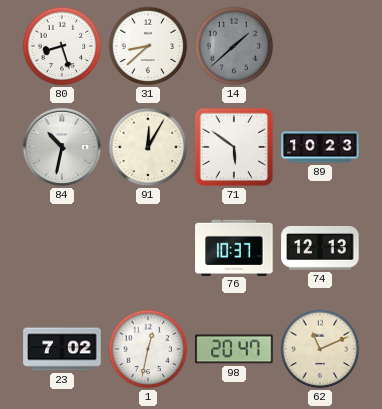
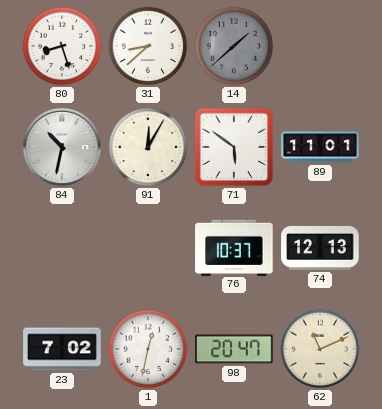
89: 10:23 -> 11:01
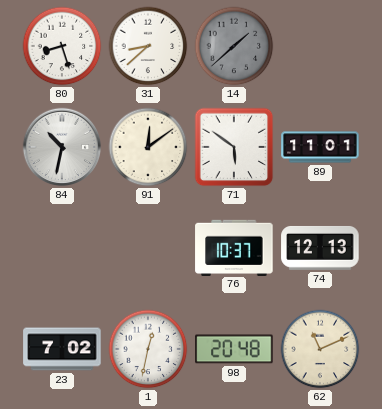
91: 12:05 -> 12:09
98: 20:47 -> 20:48
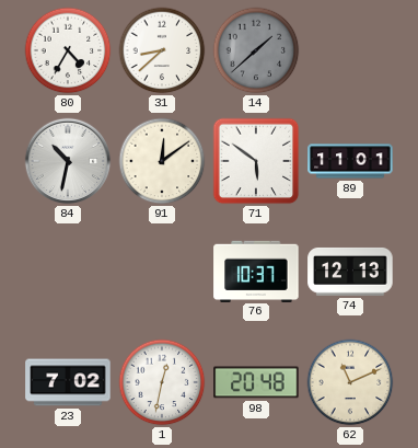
80: 8:27 -> 4:35
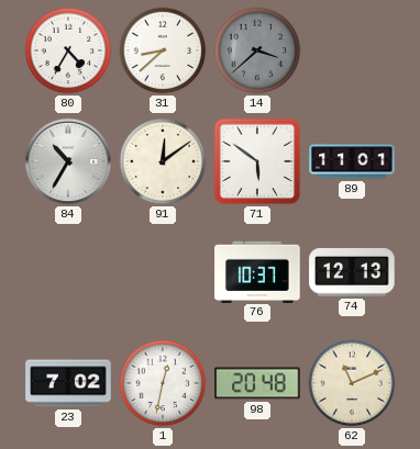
14: 1:38 -> 3:38
84: 10:32 -> 10:35
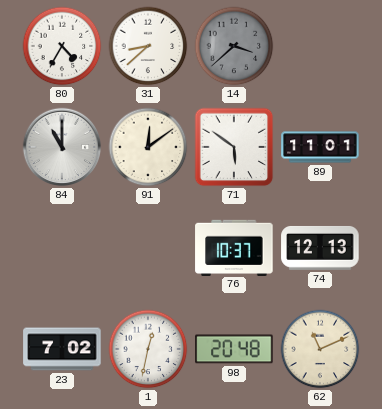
84: 10:35 -> 11:00
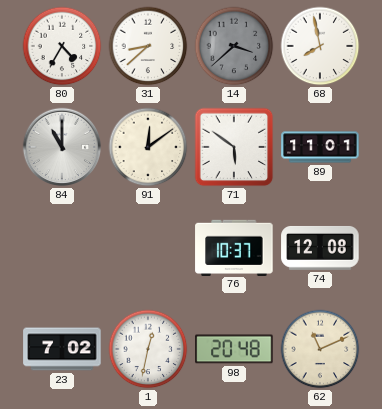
68: none -> 7:58
74: 12:13 -> 12:08
